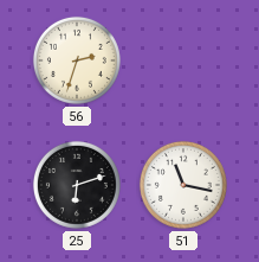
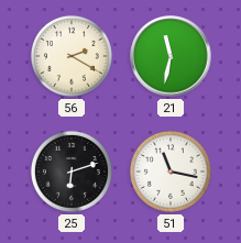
56: 2:33 -> 2:20
21: none -> 11:32
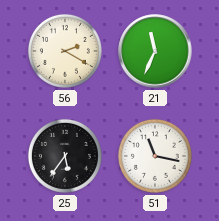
21: 11:32 -> 11:34
25: 6:12 -> 5:36
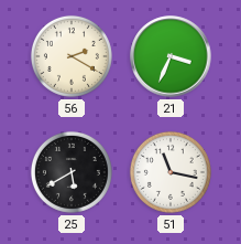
21: 11:34 -> 3:34
25: 5:36 -> 5:40
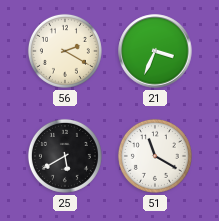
51: 11:17 -> 11:20
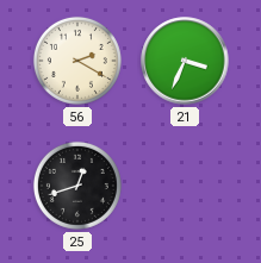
25: 5:40 -> 12:42
51: 11:20 -> none
